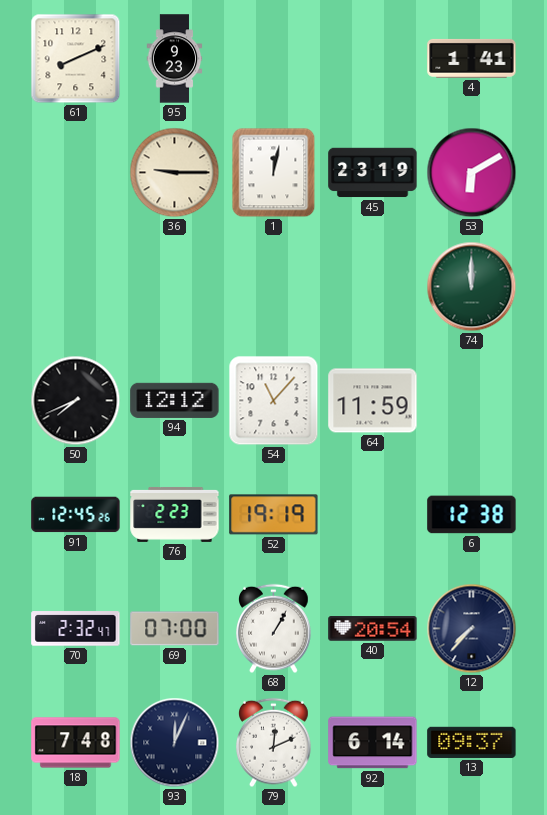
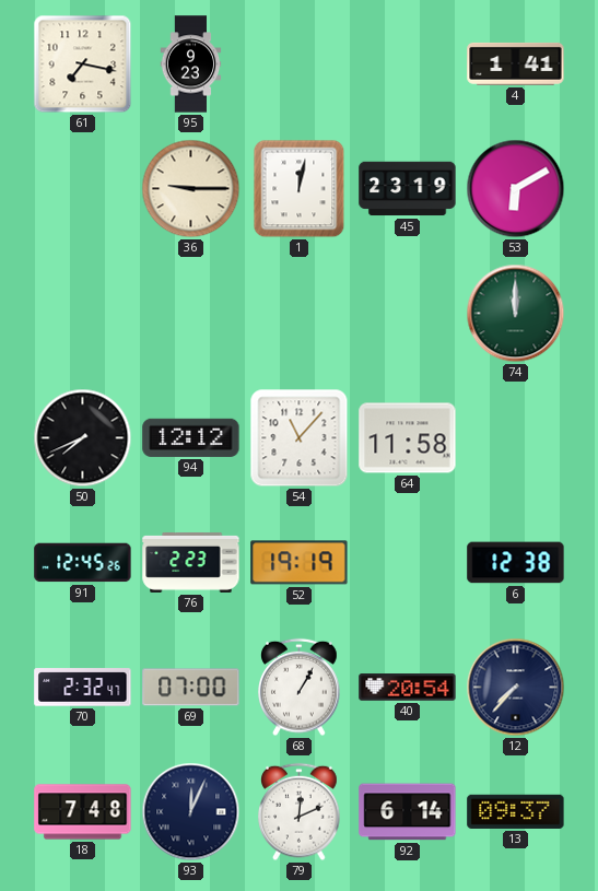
61: 8:11 -> 7:17
64: 11:59 -> 11:58
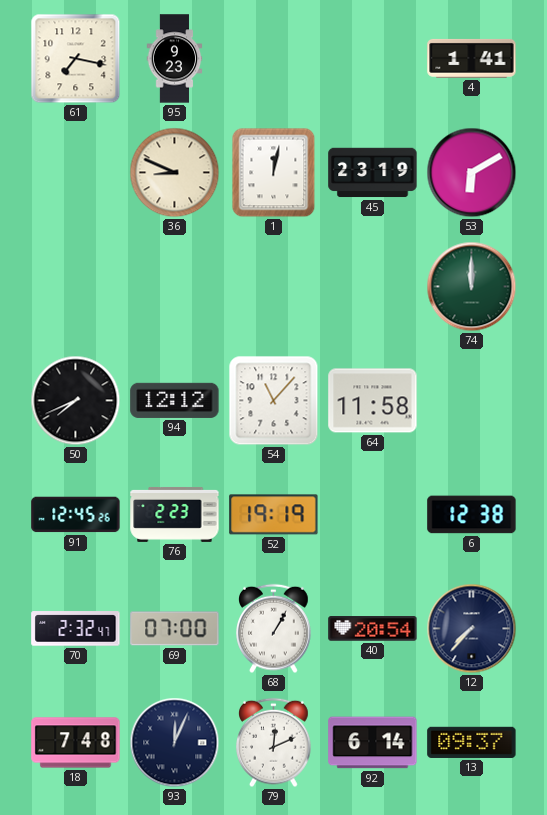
36: 9:15 -> 8:49
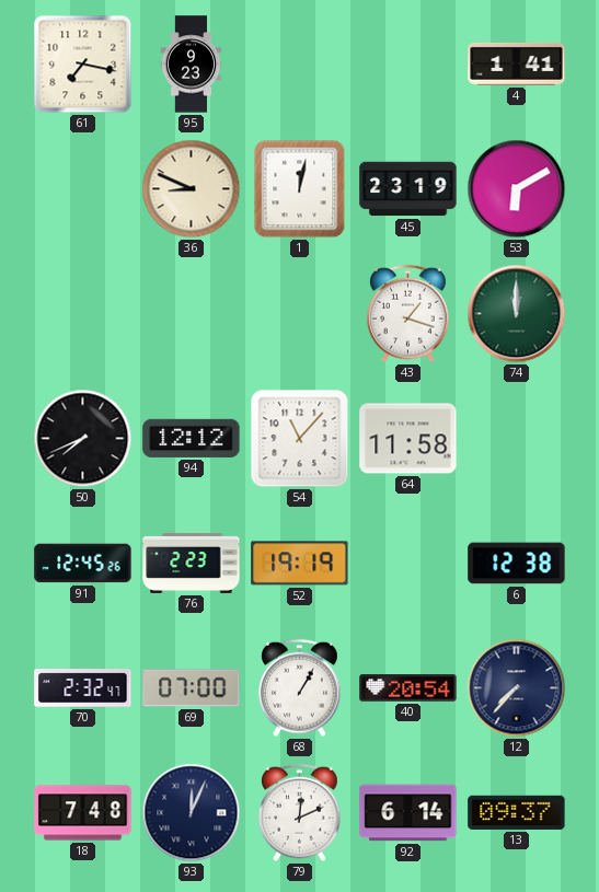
43: none -> 1:18
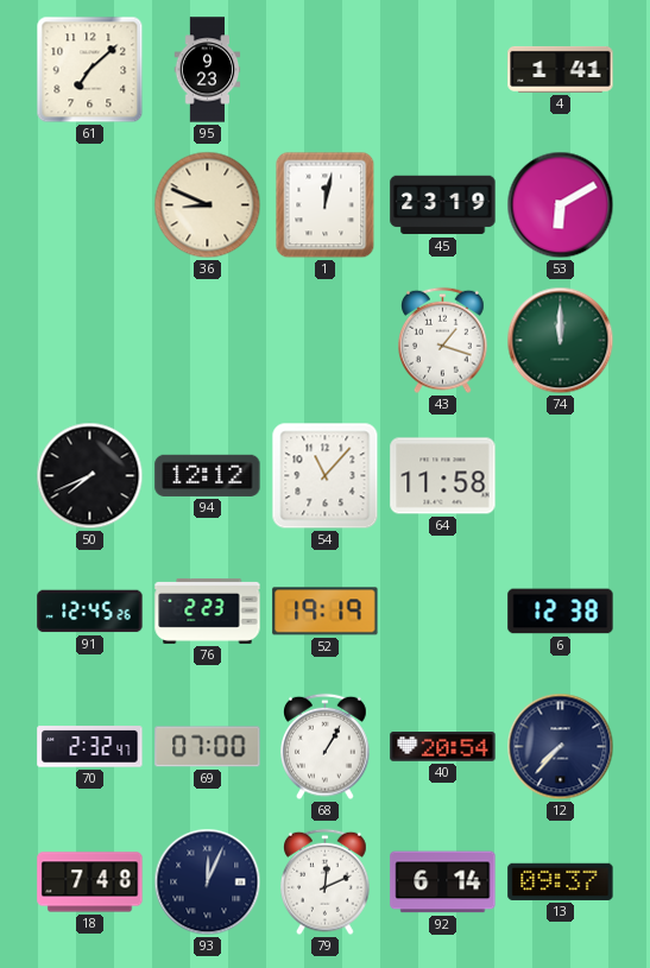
61: 7:17 -> 7:08
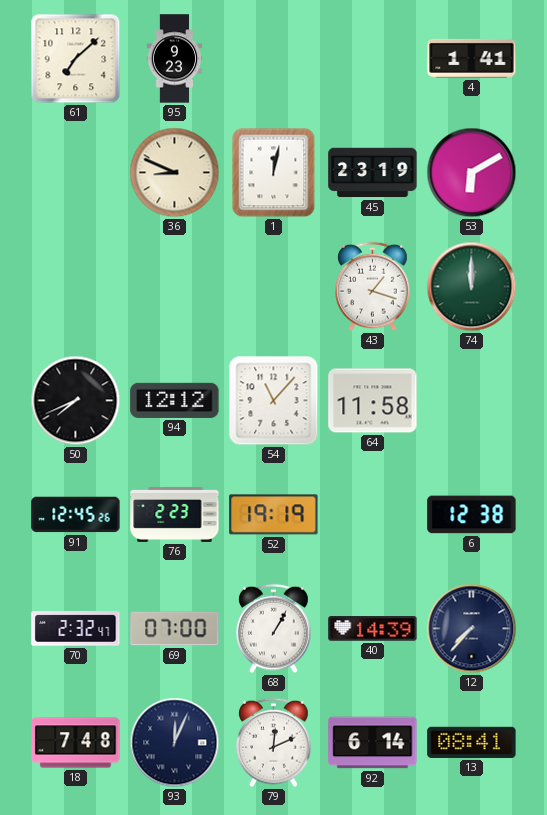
40: 20:54 -> 14:39
13: 09:37 -> 08:41
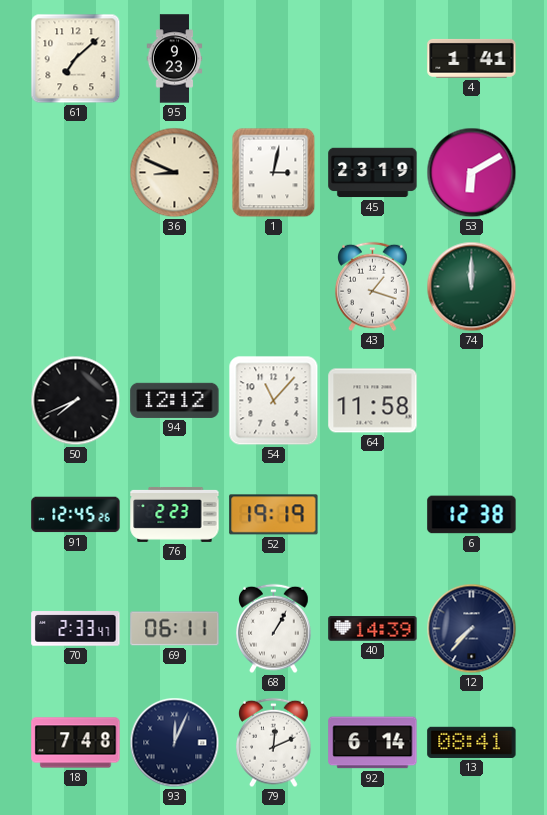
1: 12:02 -> 3:02
70: 2:32 -> 2:33
69: 07:00 -> 06:11
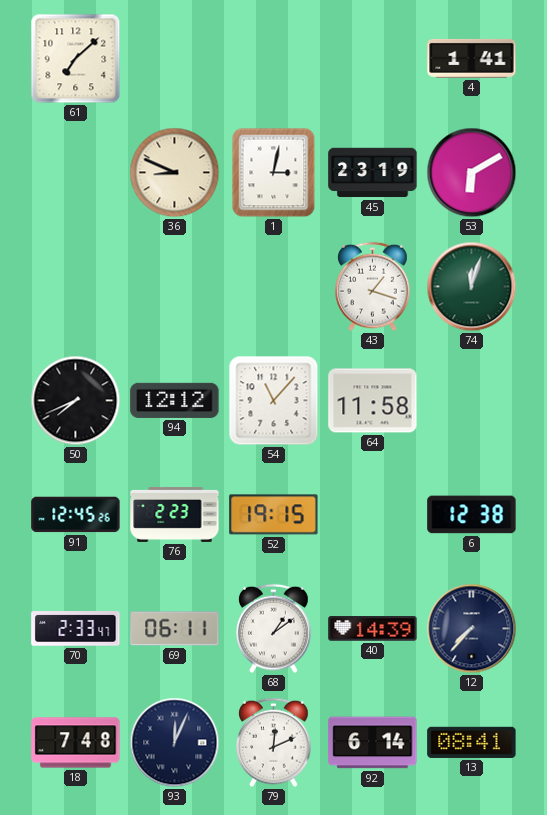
95: 9:23 -> none
74: 12:00 -> 12:03
52: 19:19 -> 19:15
68: 1:05 -> 1:09
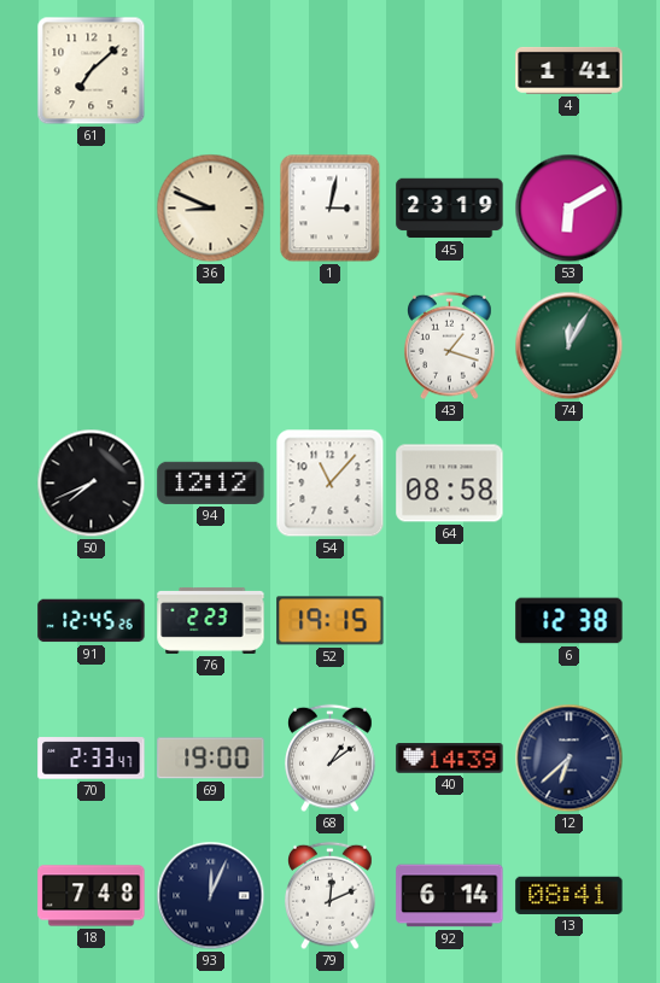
74: 12:03 -> 12:05
64: 11:58 -> 08:58
69: 06:11 -> 19:00
12: 7:37 -> 6:38
